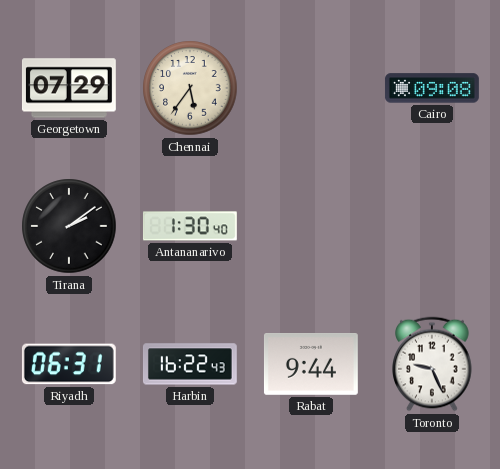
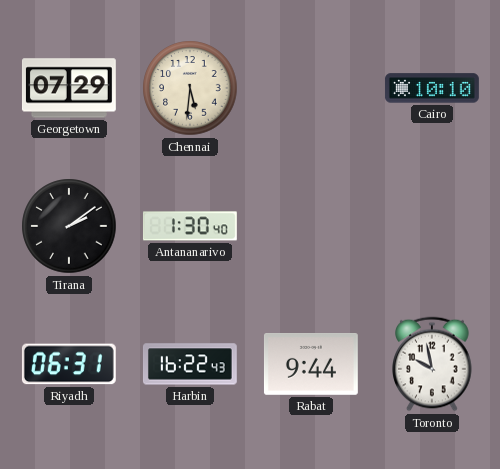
Chennai: 5:36 -> 5:31
Cairo: 09:08 -> 10:10
Toronto: 9:26 -> 9:58
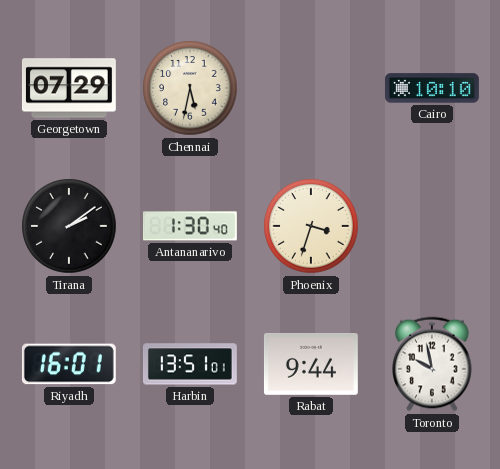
Chennai: 5:31 -> 5:32
Phoenix: none -> 3:33
Riyadh: 06:31 -> 16:01
Harbin: 16:22 -> 13:51
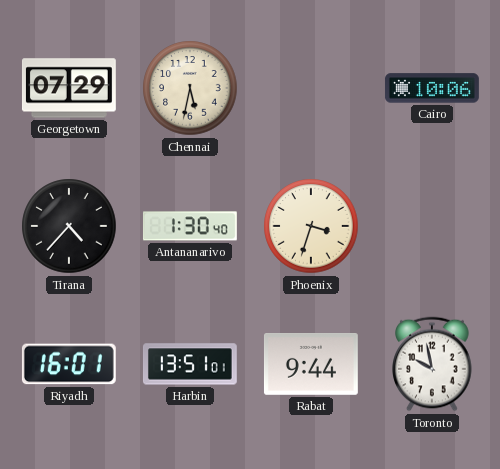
Cairo: 10:10 -> 10:06
Tirana: 2:09 -> 4:37
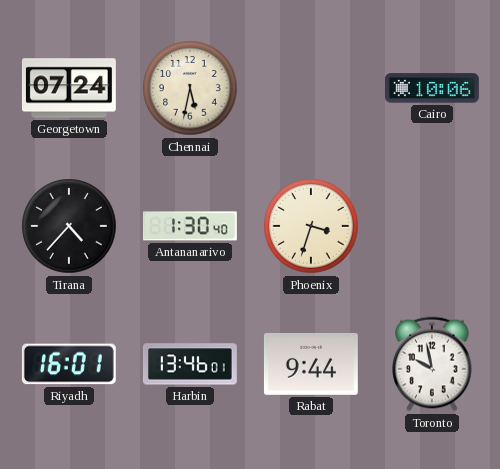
Georgetown: 07:29 -> 07:24
Harbin: 13:51 -> 13:46
